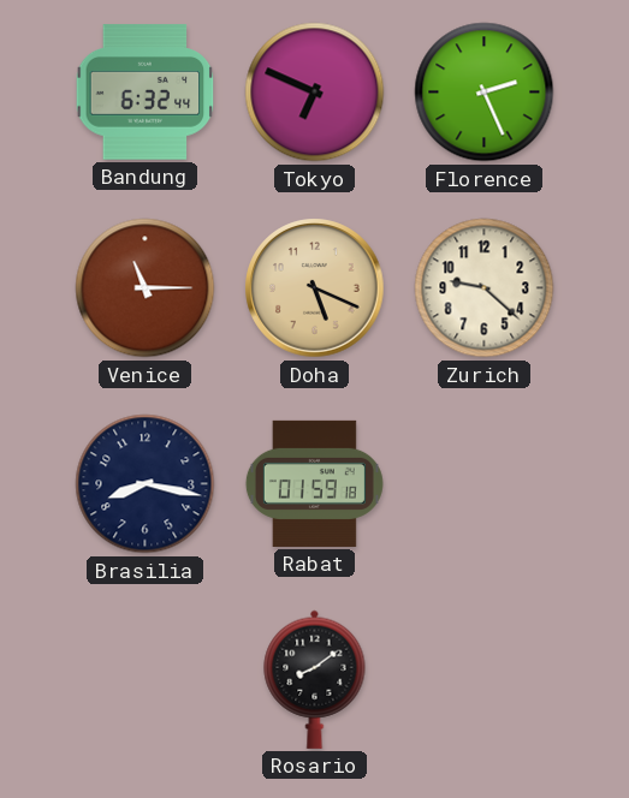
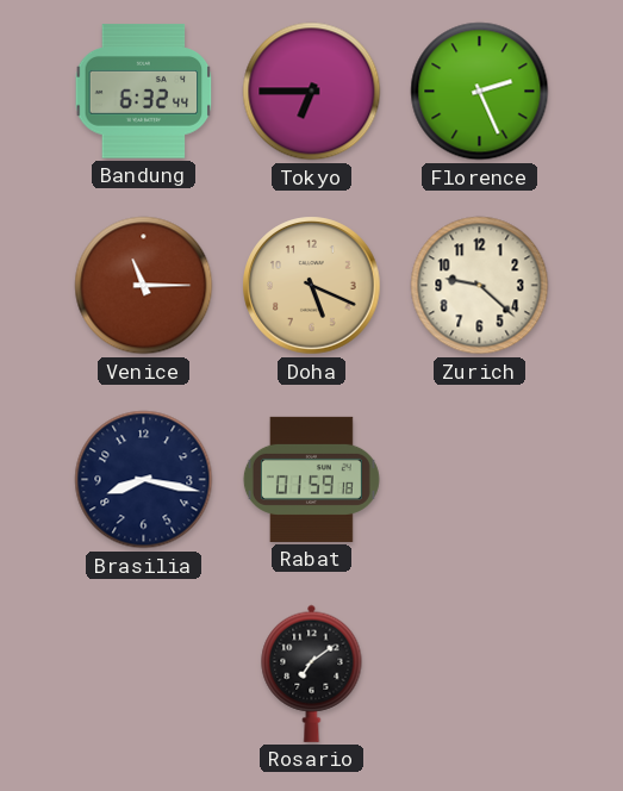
Tokyo: 6:49 -> 6:45
Rosario: 8:09 -> 7:09
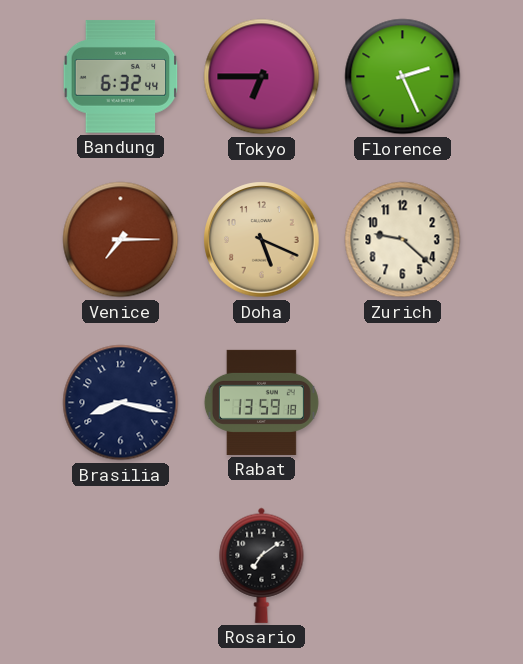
Venice: 11:15 -> 7:15
Rabat: 01:59 -> 13:59
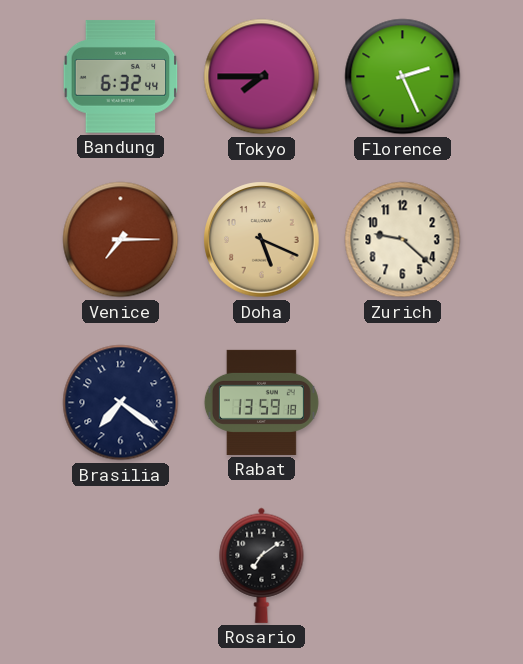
Tokyo: 6:45 -> 7:45
Brasilia: 8:17 -> 7:21
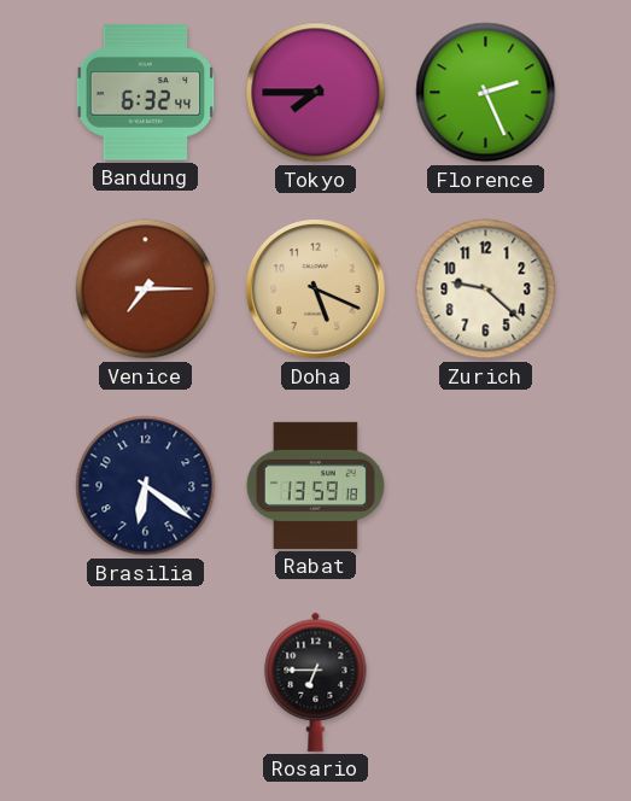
Brasilia: 7:21 -> 6:21
Rosario: 7:09 -> 6:45
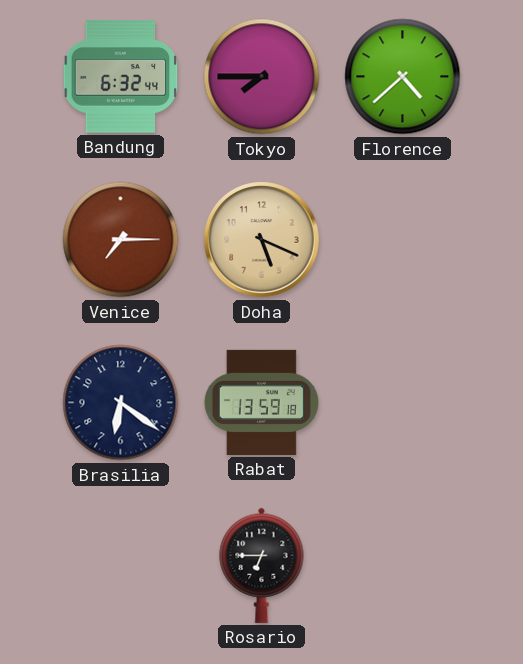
Florence: 2:26 -> 4:38
Zurich: 9:22 -> none
